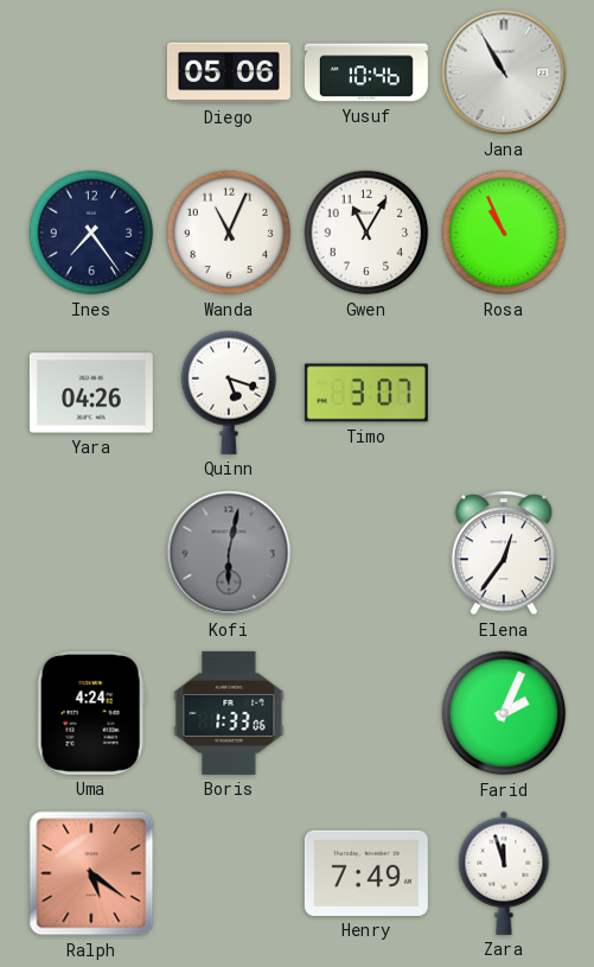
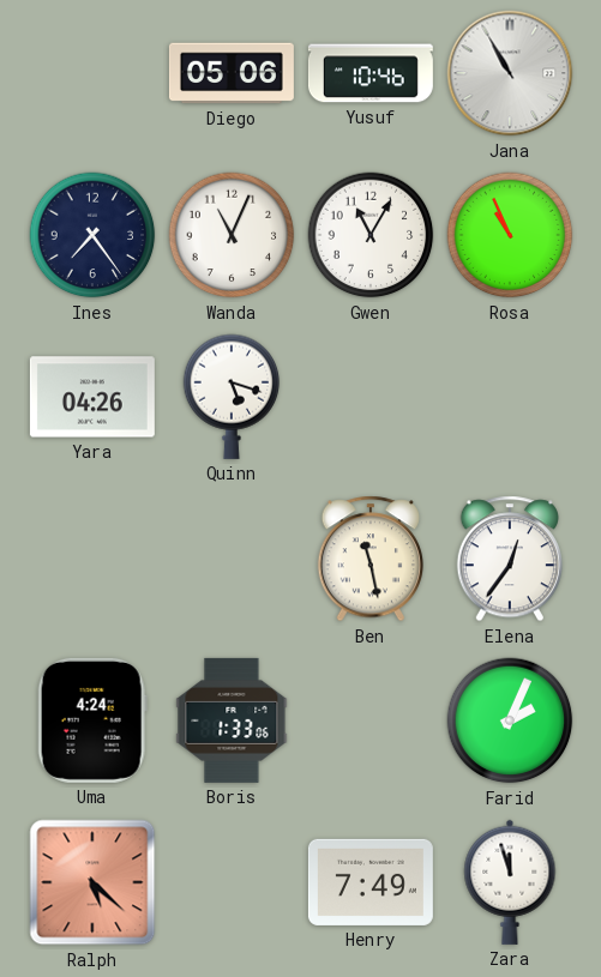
Timo: 3:07 -> none
Kofi: 6:02 -> none
Ben: none -> 11:28
Ralph: 5:21 -> 5:22
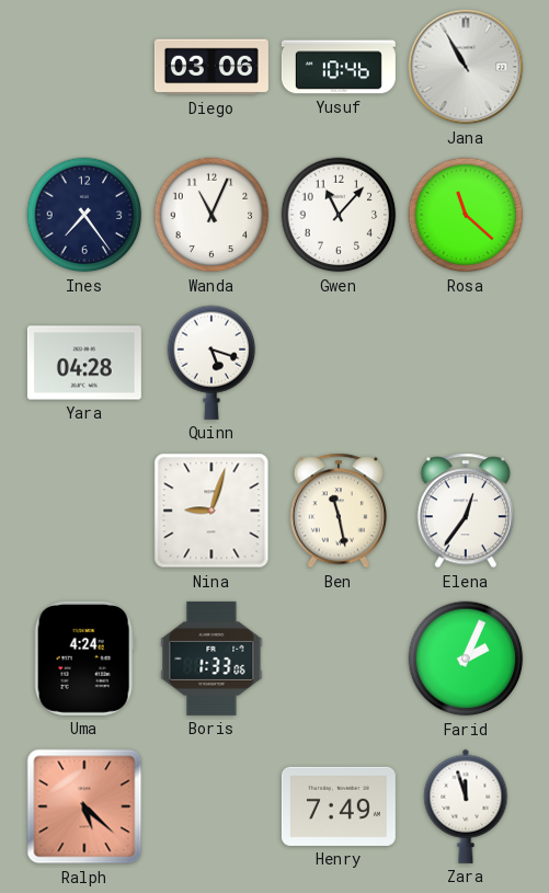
Diego: 05:06 -> 03:06
Gwen: 11:05 -> 11:07
Rosa: 10:56 -> 11:22
Yara: 04:26 -> 04:28
Nina: none -> 9:03
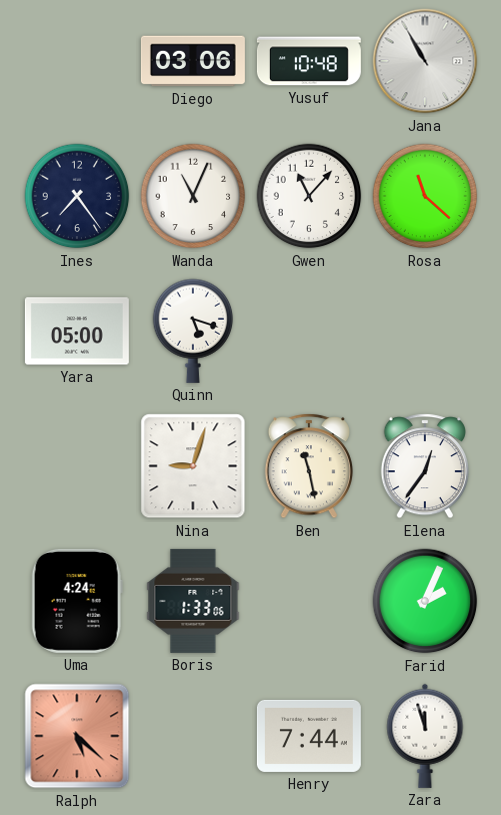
Yusuf: 10:46 -> 10:48
Yara: 04:28 -> 05:00
Henry: 7:49 -> 7:44
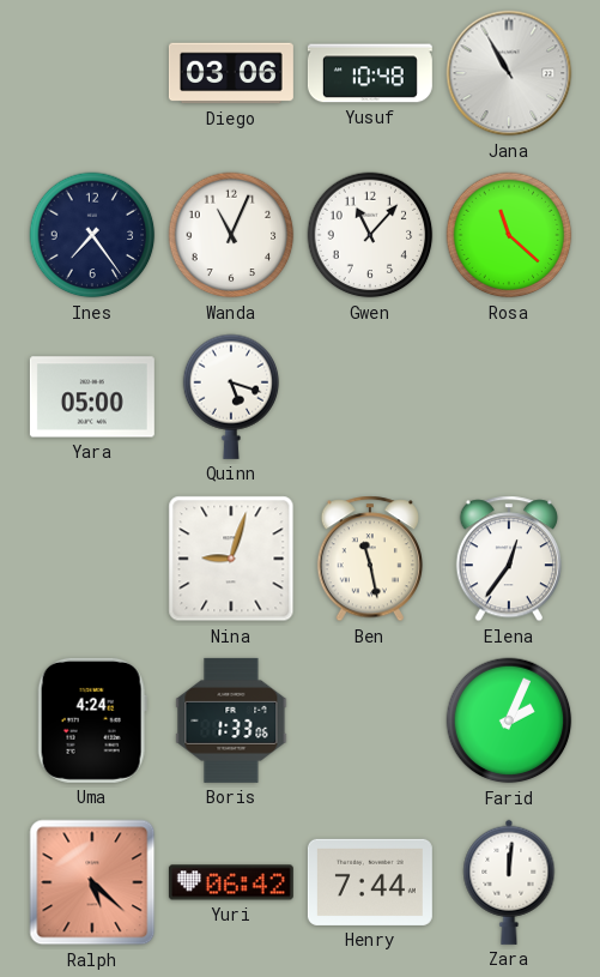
Yuri: none -> 06:42
Zara: 11:57 -> 12:01
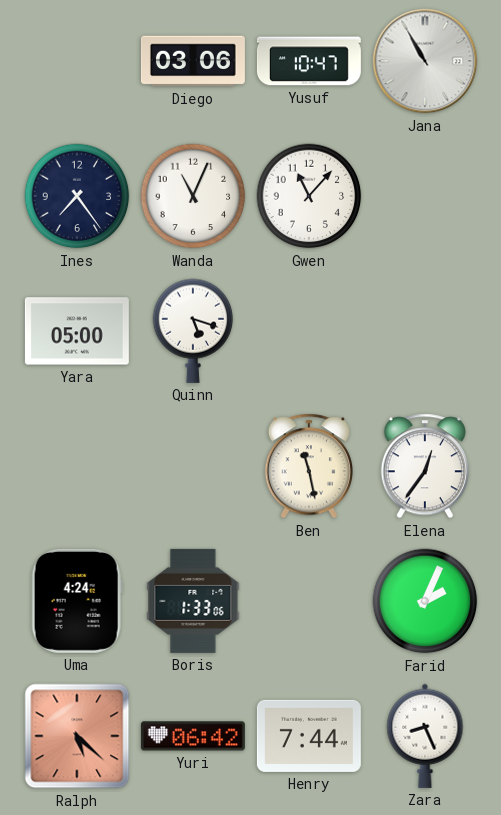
Yusuf: 10:48 -> 10:47
Rosa: 11:22 -> none
Nina: 9:03 -> none
Zara: 12:01 -> 8:26
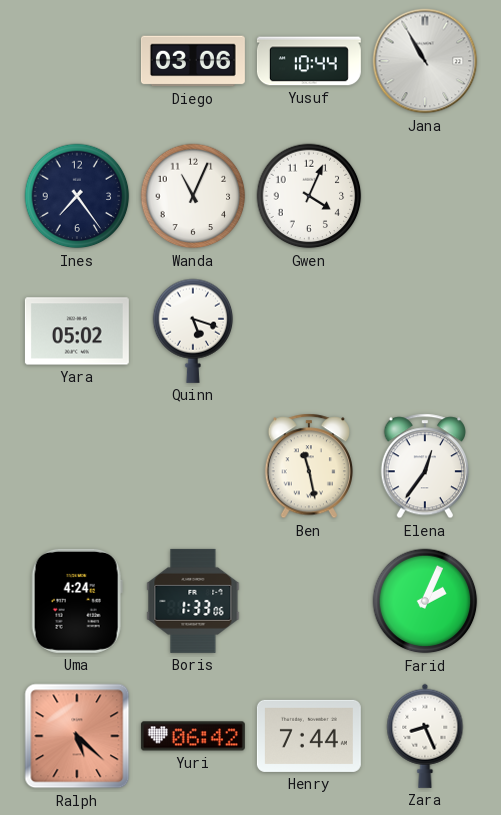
Yusuf: 10:47 -> 10:44
Gwen: 11:07 -> 4:04
Yara: 05:00 -> 05:02
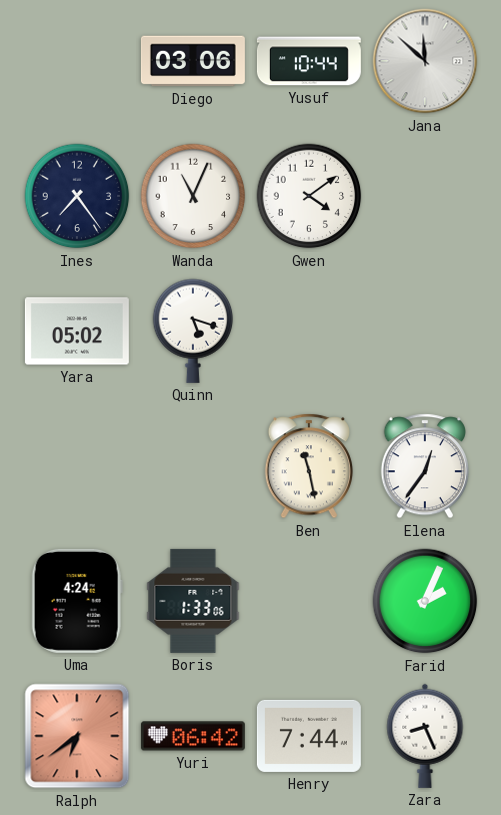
Jana: 10:55 -> 11:52
Gwen: 4:04 -> 4:09
Ralph: 5:22 -> 6:39
